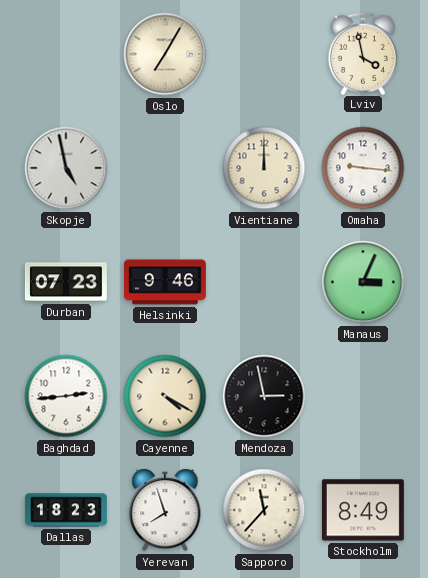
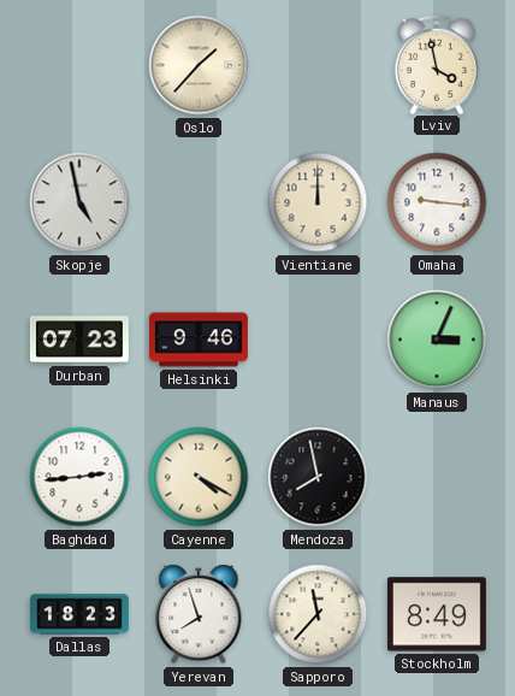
Oslo: 7:05 -> 1:37
Mendoza: 2:58 -> 7:58
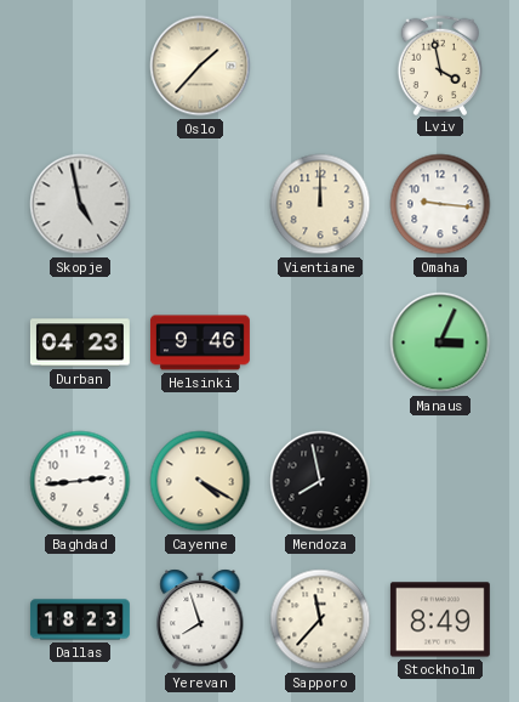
Durban: 07:23 -> 04:23
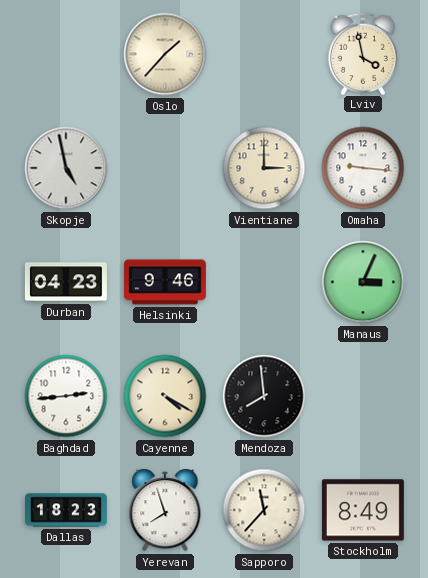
Vientiane: 12:00 -> 3:00
Mendoza: 7:58 -> 7:59
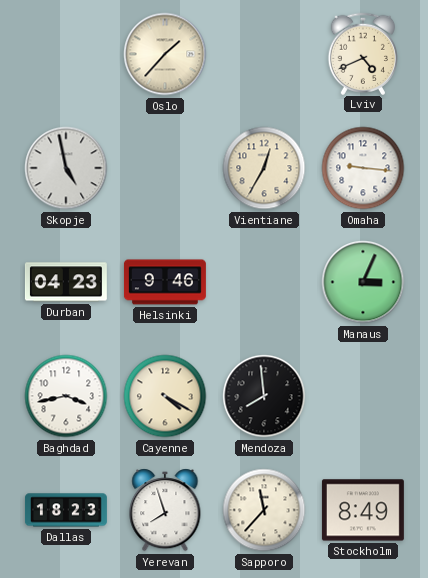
Lviv: 3:58 -> 4:41
Vientiane: 3:00 -> 12:35
Baghdad: 2:44 -> 3:43
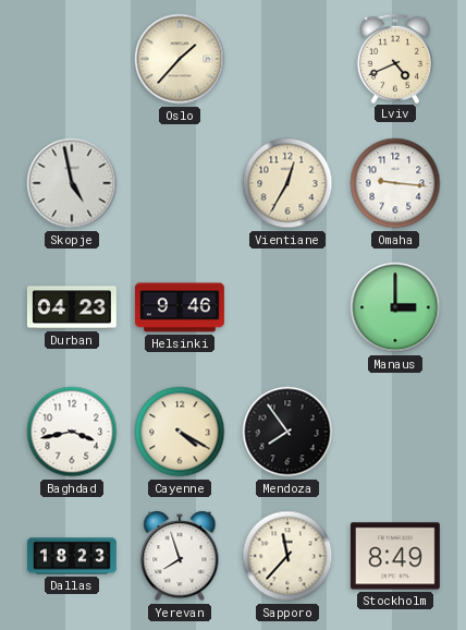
Manaus: 3:04 -> 3:00
Mendoza: 7:59 -> 7:54
